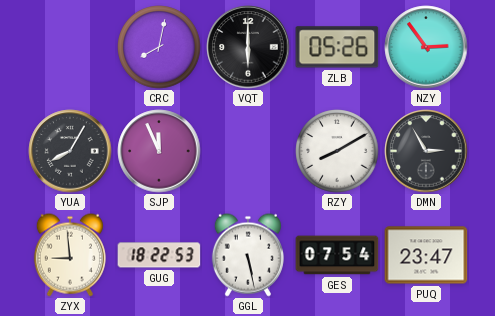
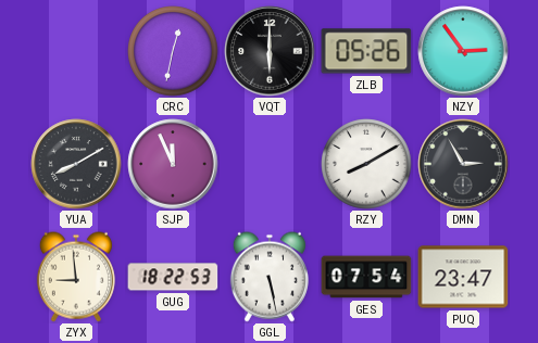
CRC: 8:02 -> 12:32
YUA: 8:05 -> 8:10
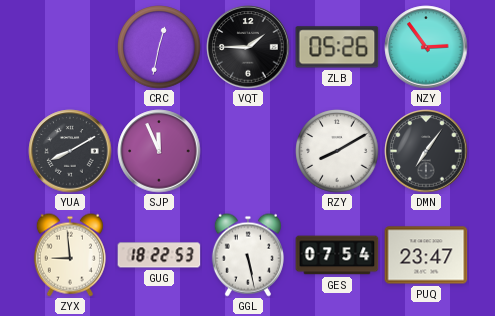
VQT: 6:00 -> 1:45
DMN: 2:55 -> 7:06
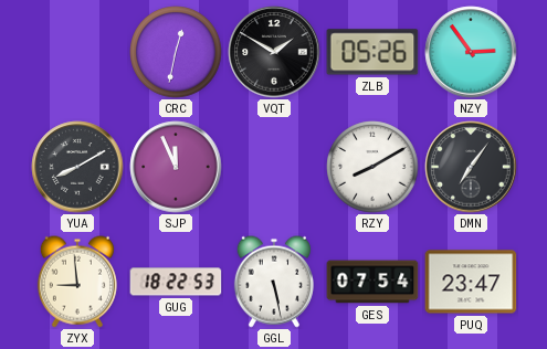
VQT: 1:45 -> 1:50
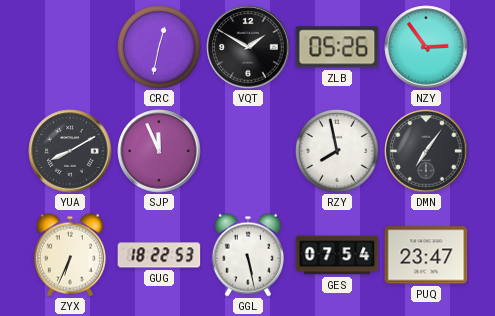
RZY: 8:10 -> 7:58
ZYX: 8:59 -> 6:34
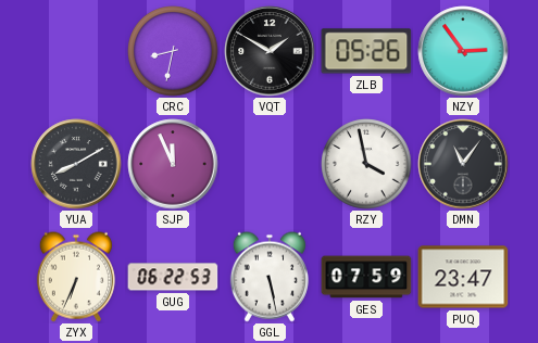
CRC: 12:32 -> 8:32
RZY: 7:58 -> 3:58
DMN: 7:06 -> 11:06
GUG: 18:22 -> 06:22
GES: 07:54 -> 07:59
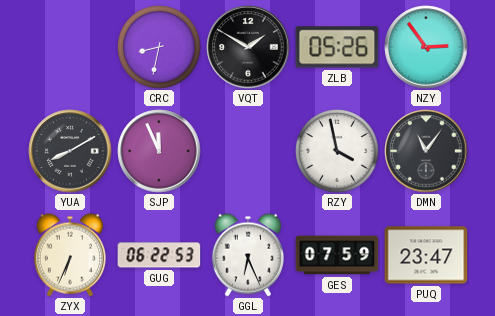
GGL: 5:28 -> 6:26
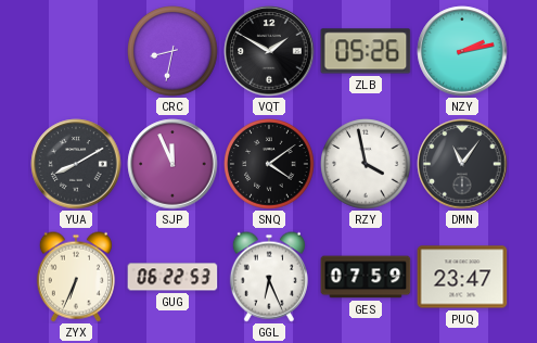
NZY: 2:54 -> 2:13
SNQ: none -> 4:09
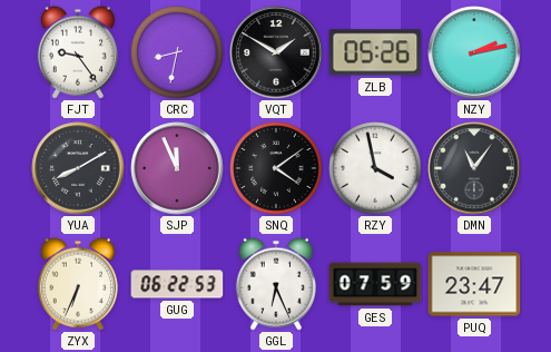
FJT: none -> 9:24
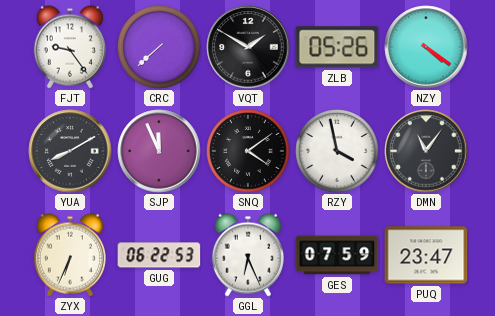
CRC: 8:32 -> 7:38
NZY: 2:13 -> 4:21
